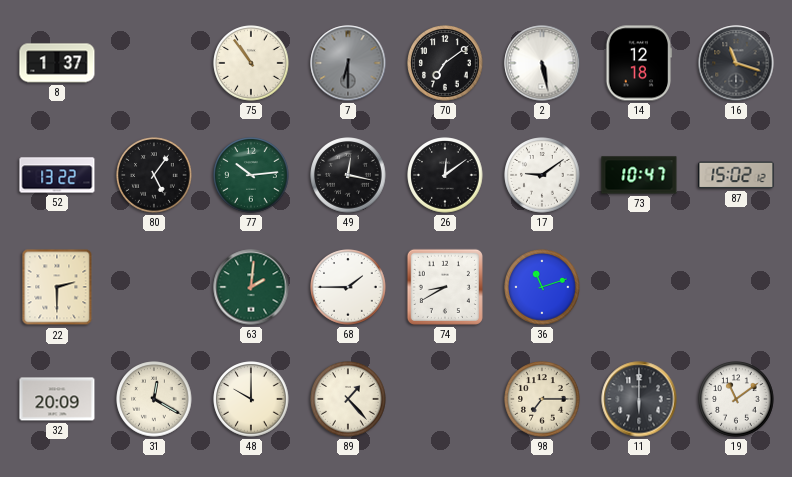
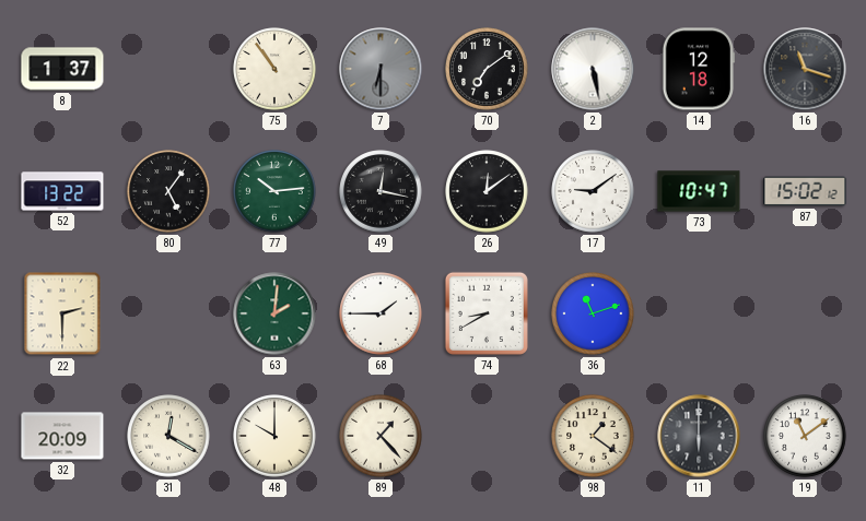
98: 7:15 -> 1:21
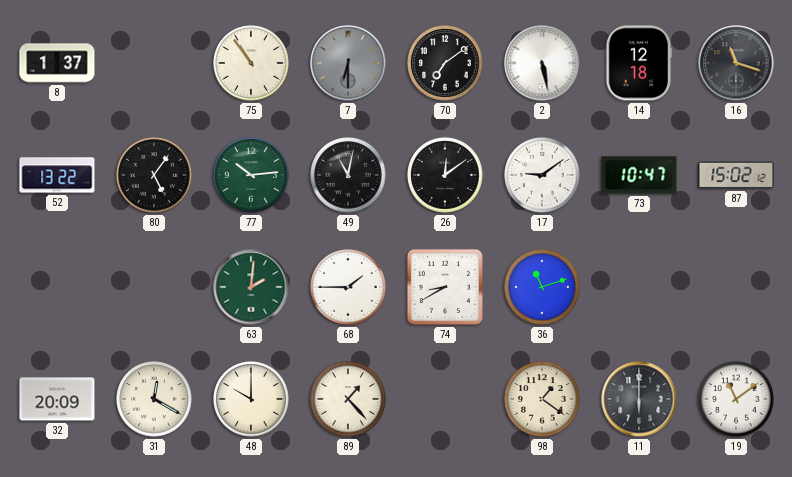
49: 12:17 -> 11:02
22: 2:30 -> none
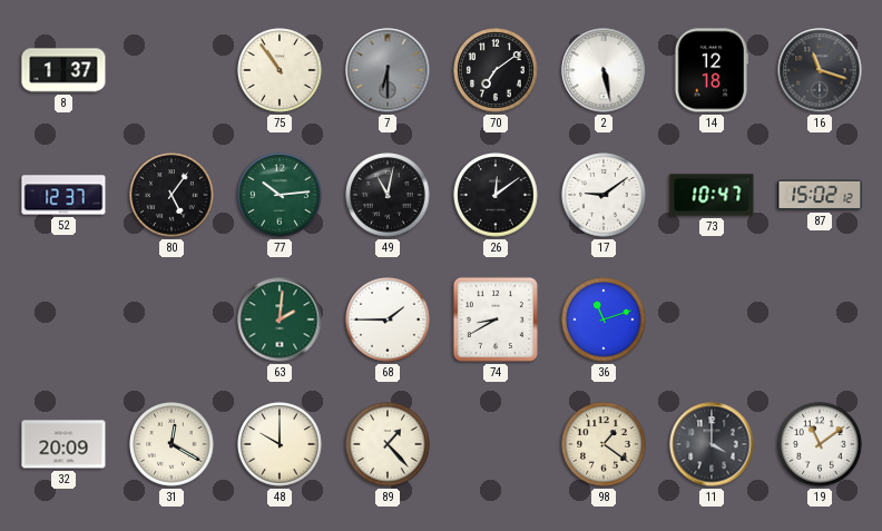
52: 13:22 -> 12:37
11: 6:00 -> 4:00
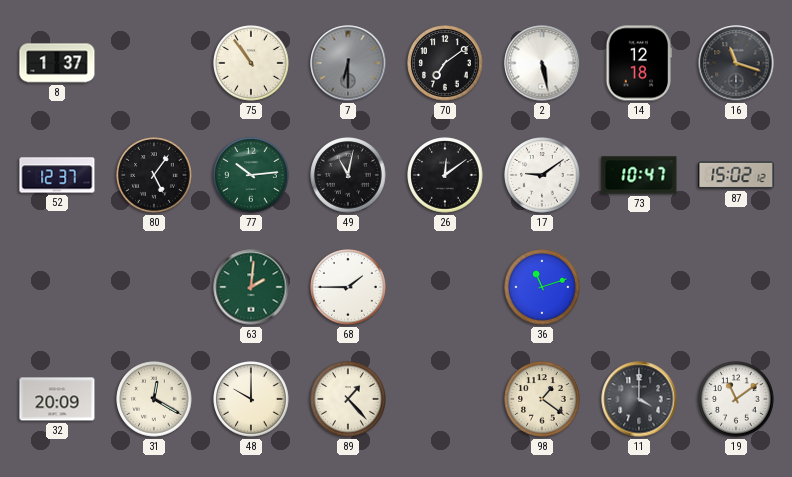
74: 8:40 -> none
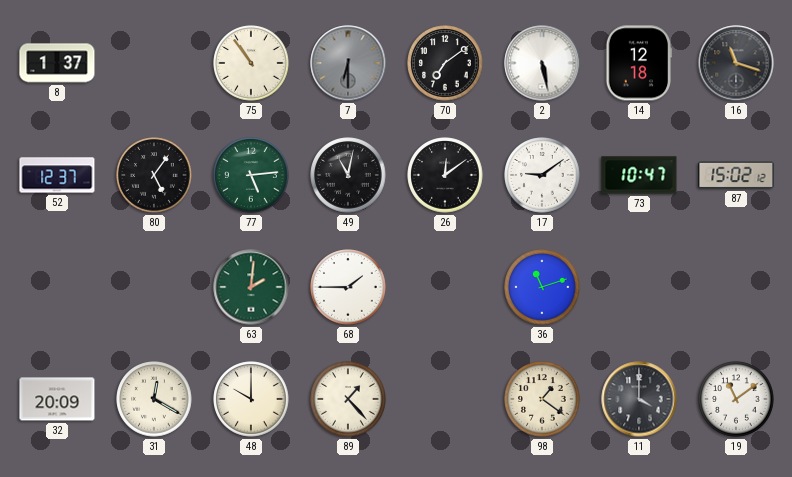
77: 10:14 -> 5:14
